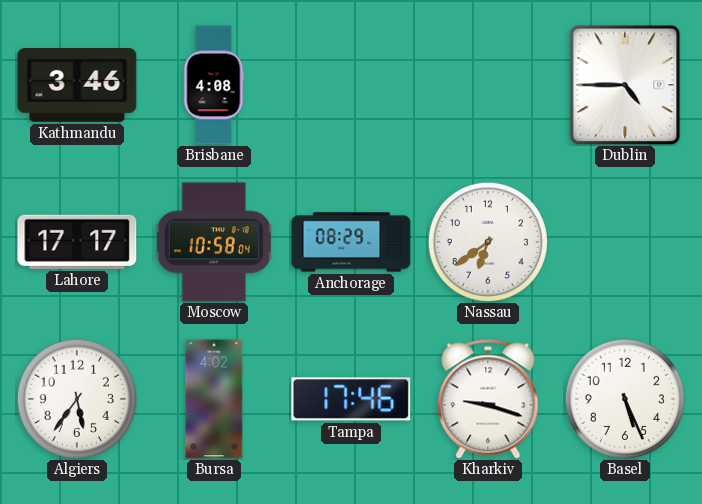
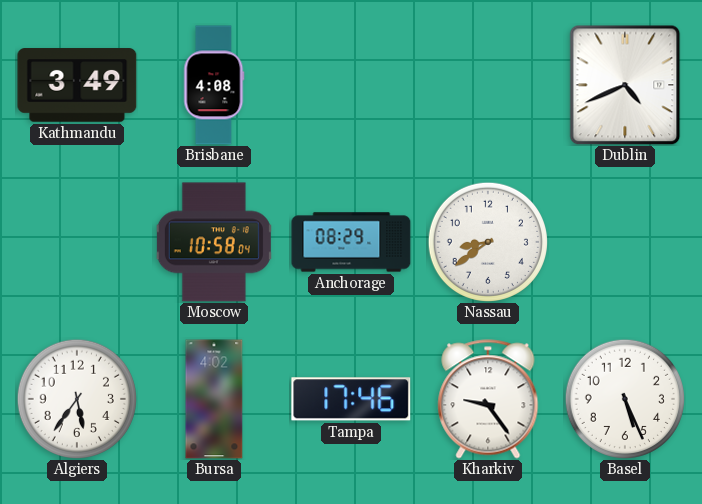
Kathmandu: 3:46 -> 3:49
Dublin: 4:45 -> 4:41
Lahore: 17:17 -> none
Nassau: 6:39 -> 8:39
Kharkiv: 9:18 -> 9:24
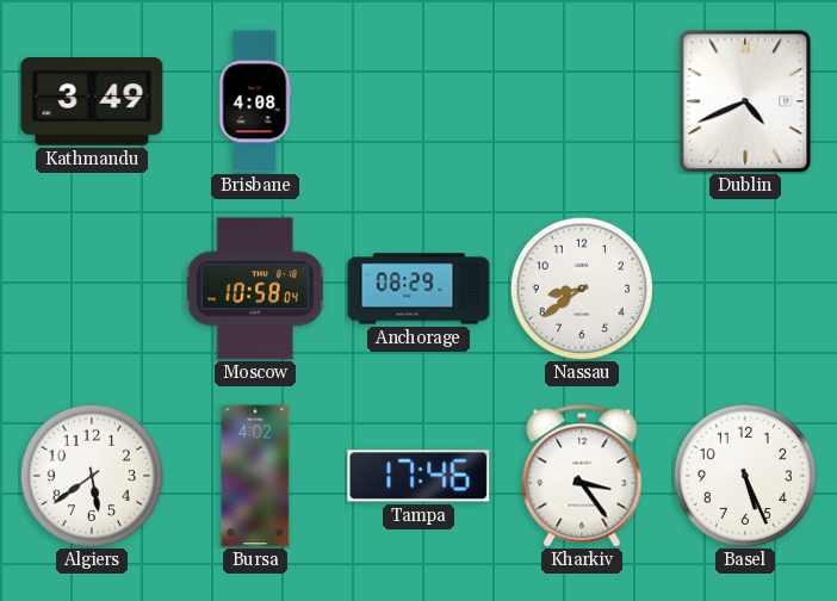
Algiers: 5:36 -> 5:39
Kharkiv: 9:24 -> 3:24
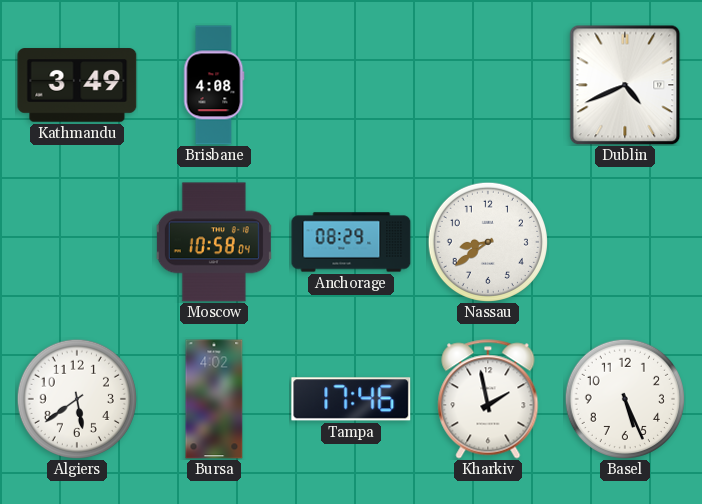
Kharkiv: 3:24 -> 1:58
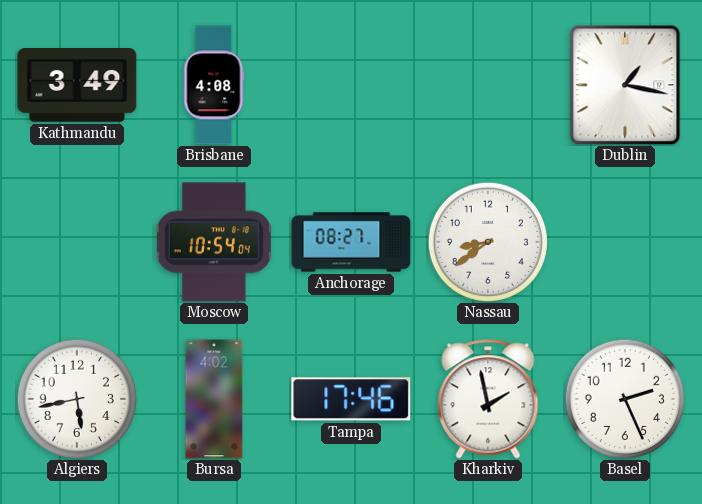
Dublin: 4:41 -> 1:17
Moscow: 10:58 -> 10:54
Anchorage: 08:29 -> 08:27
Algiers: 5:39 -> 5:43
Basel: 5:26 -> 2:26
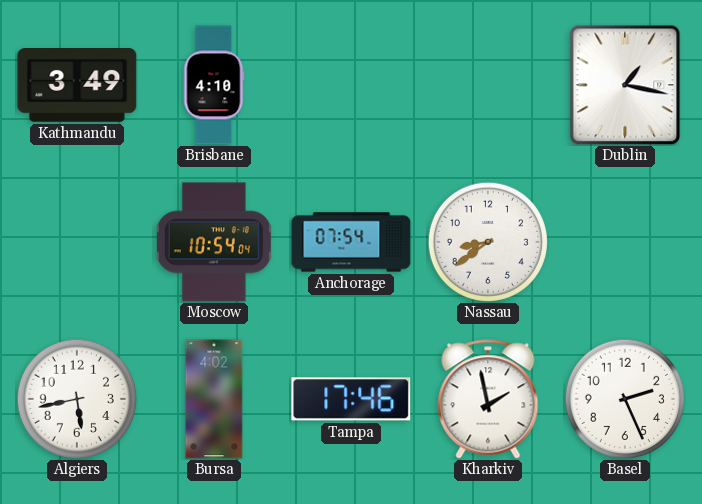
Brisbane: 4:08 -> 4:10
Anchorage: 08:27 -> 07:54
